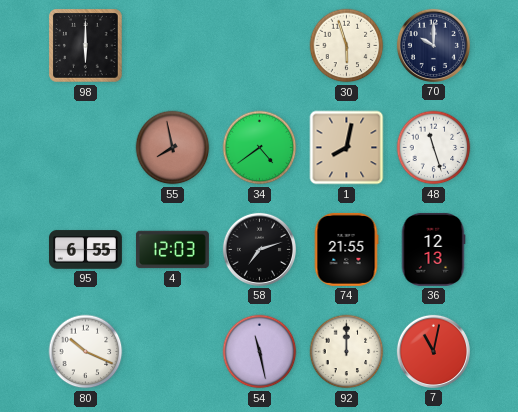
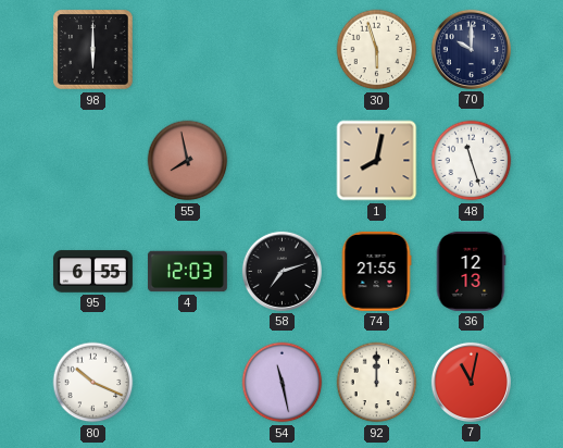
34: 4:39 -> none
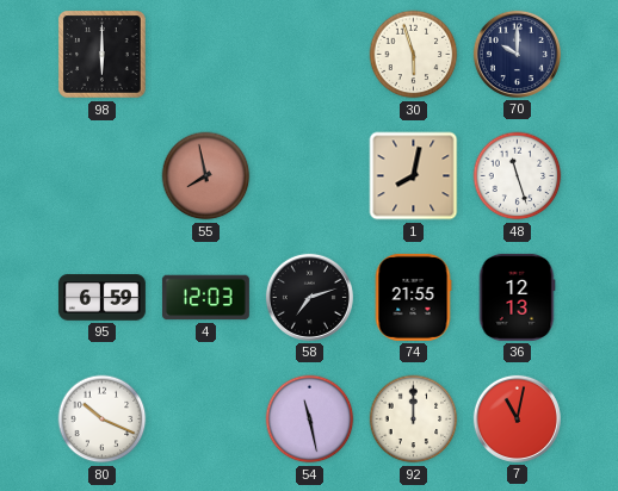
95: 6:55 -> 6:59
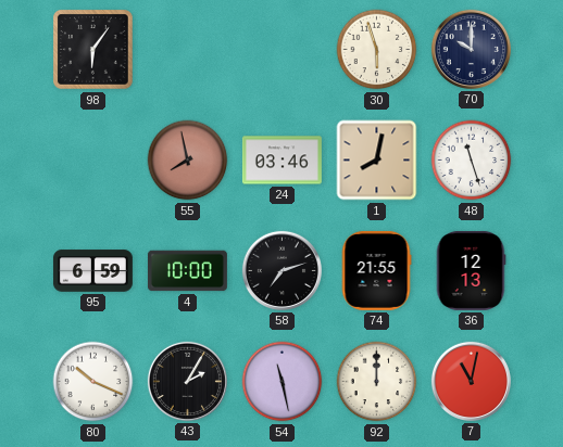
98: 6:00 -> 6:06
24: none -> 03:46
4: 12:03 -> 10:00
43: none -> 2:05
